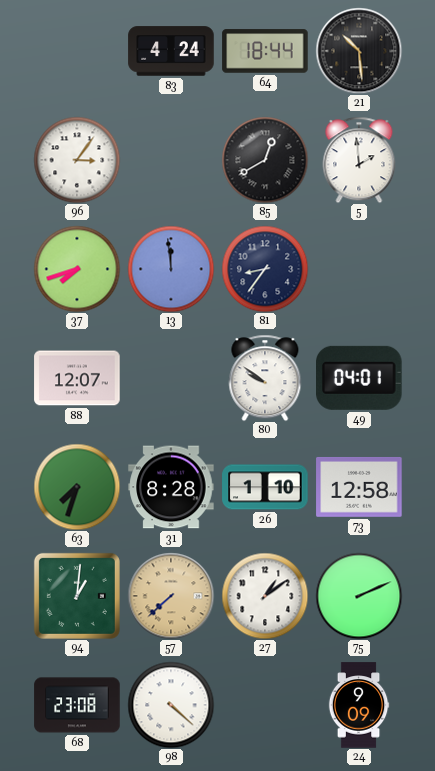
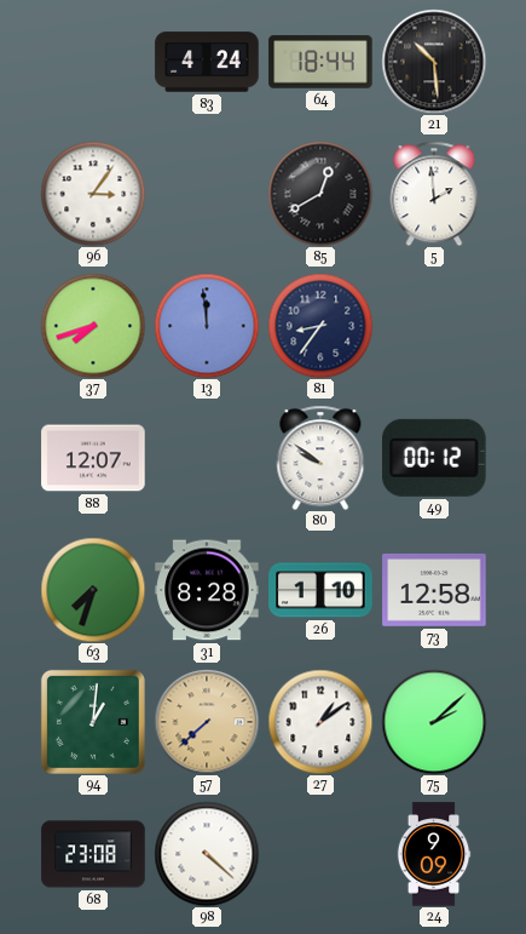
49: 04:01 -> 00:12
75: 2:11 -> 2:08
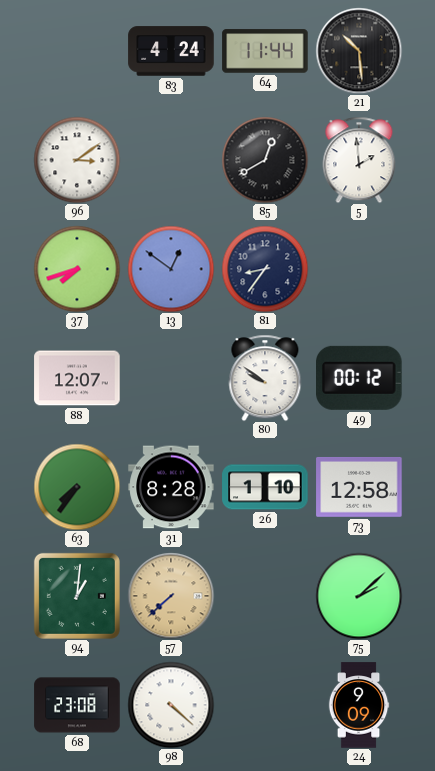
64: 18:44 -> 11:44
96: 3:06 -> 3:09
13: 11:59 -> 12:51
63: 7:33 -> 7:36
27: 1:09 -> none
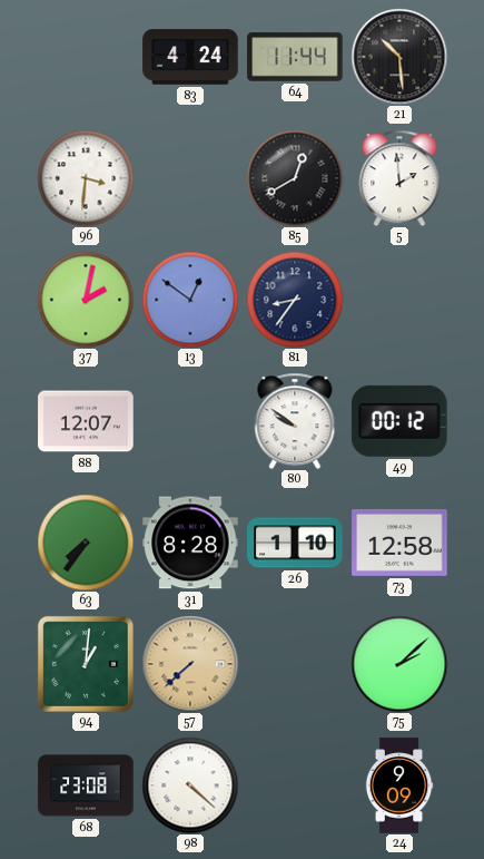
96: 3:09 -> 3:31
37: 7:42 -> 2:02
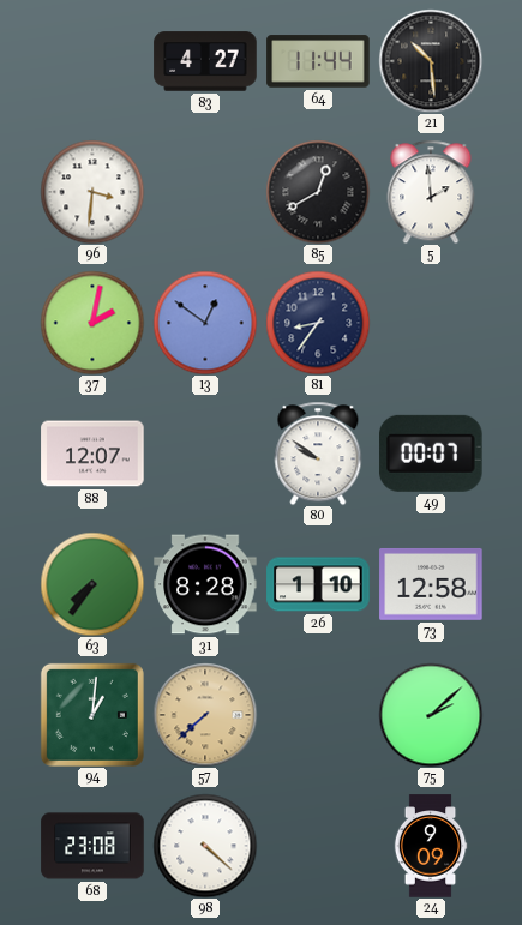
83: 4:24 -> 4:27
49: 00:12 -> 00:07
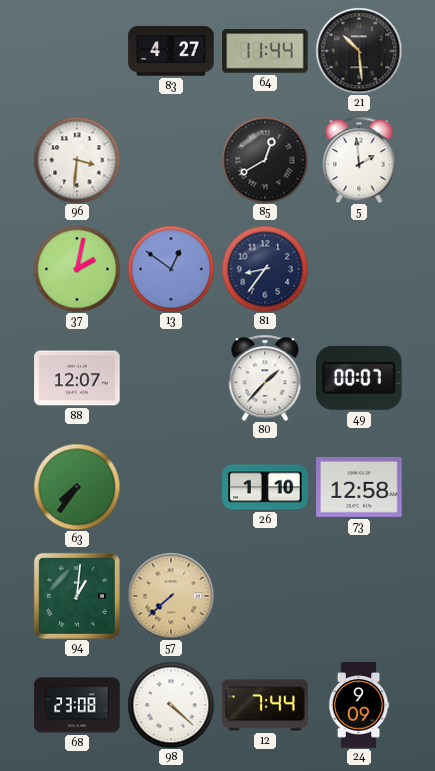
80: 9:51 -> 1:37
31: 8:28 -> none
75: 2:08 -> none
12: none -> 7:44
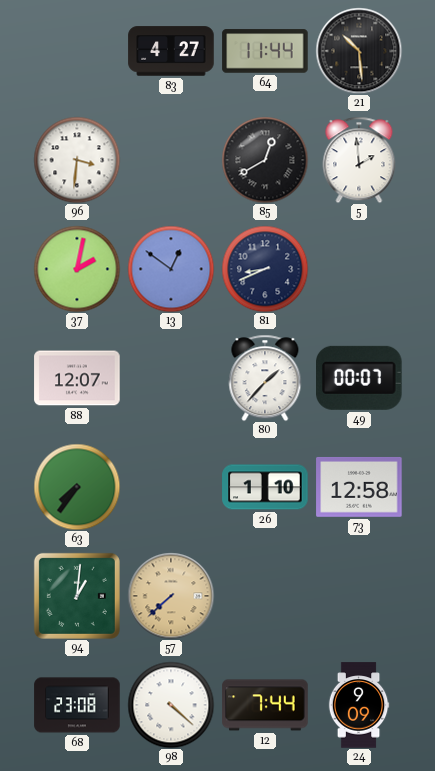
81: 8:36 -> 8:41
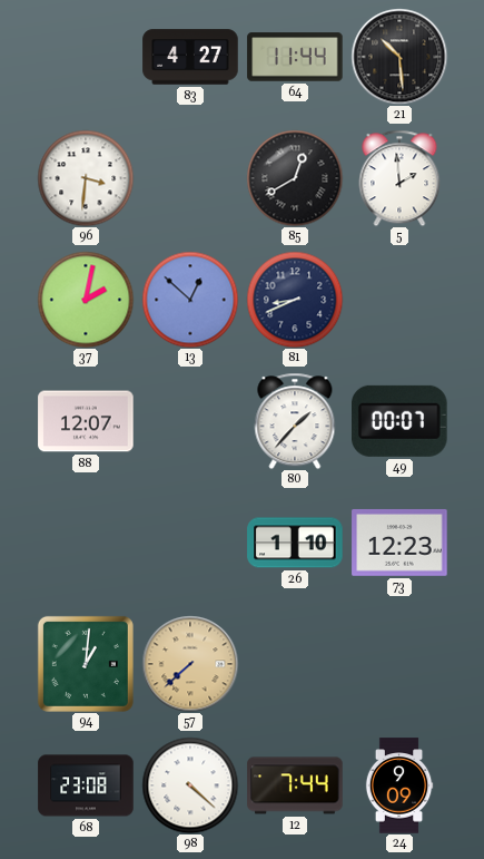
13: 12:51 -> 12:52
63: 7:36 -> none
73: 12:58 -> 12:23
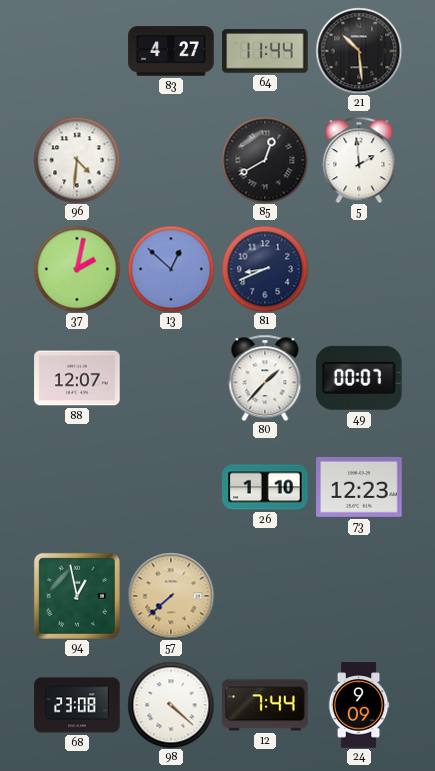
96: 3:31 -> 4:31
94: 1:01 -> 12:58
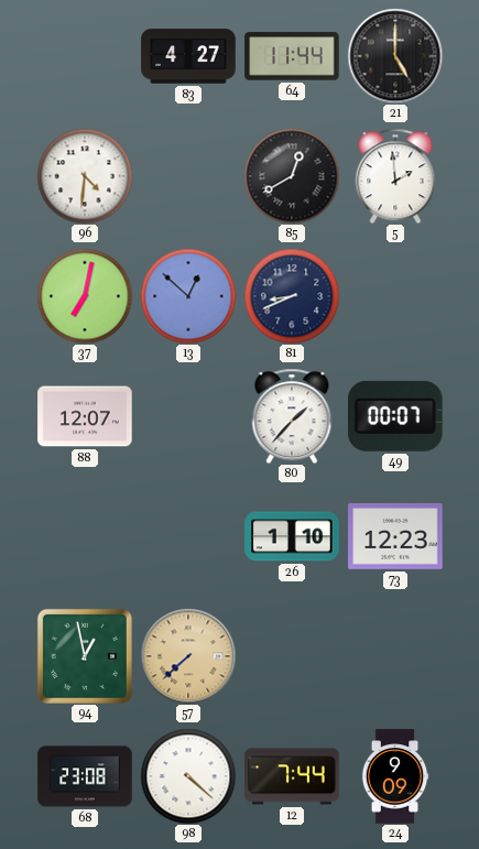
21: 10:29 -> 5:00
37: 2:02 -> 7:02
